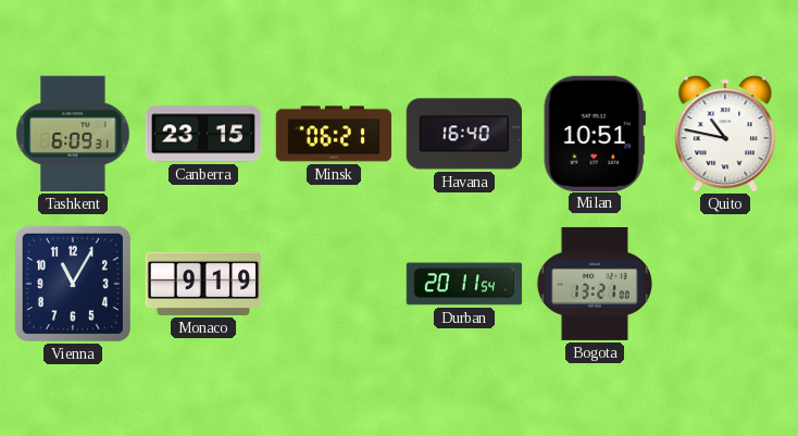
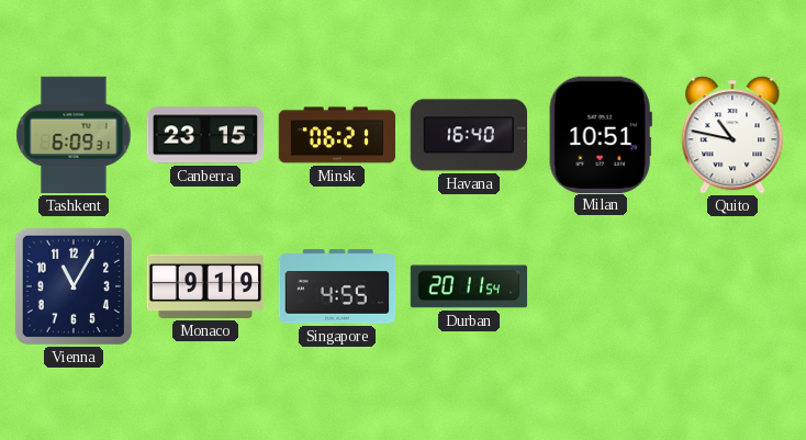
Singapore: none -> 4:55
Bogota: 13:21 -> none
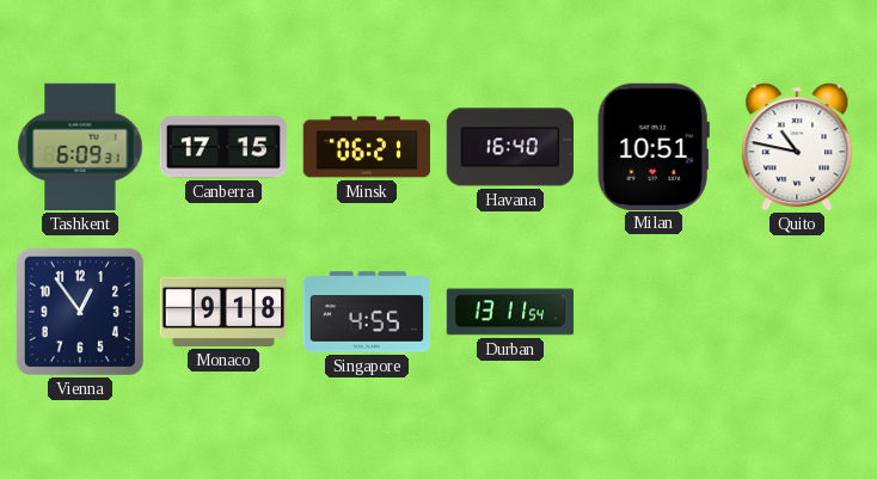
Canberra: 23:15 -> 17:15
Vienna: 11:05 -> 12:54
Monaco: 9:19 -> 9:18
Durban: 20:11 -> 13:11
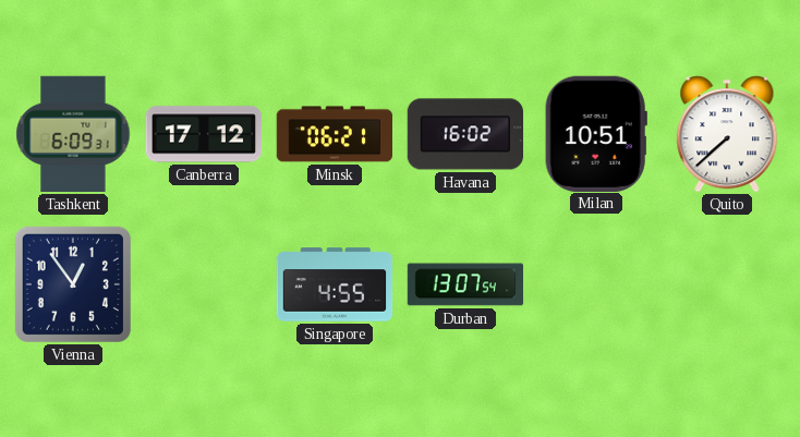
Canberra: 17:15 -> 17:12
Havana: 16:40 -> 16:02
Quito: 10:47 -> 7:38
Monaco: 9:18 -> none
Durban: 13:11 -> 13:07
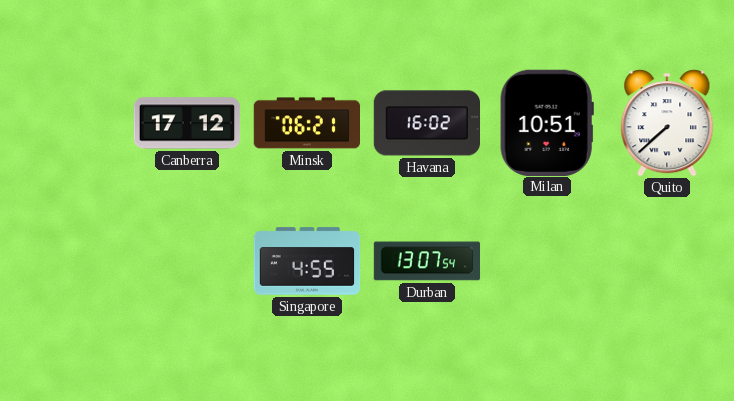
Tashkent: 6:09 -> none
Vienna: 12:54 -> none
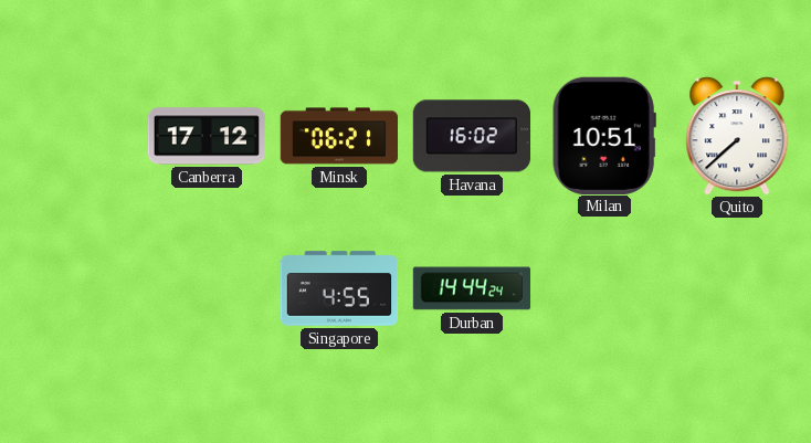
Durban: 13:07 -> 14:44
